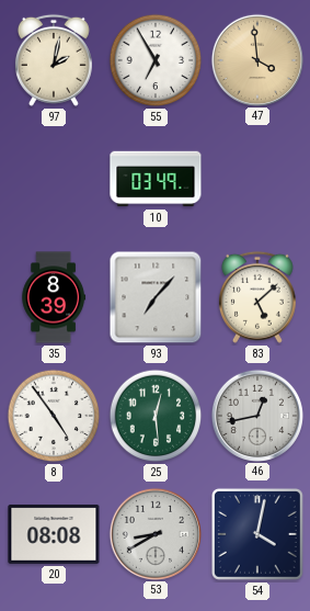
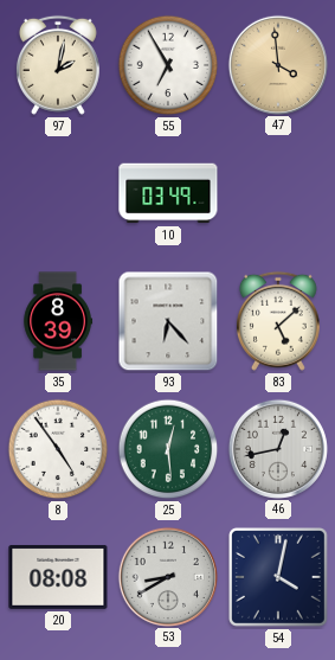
93: 7:07 -> 6:23
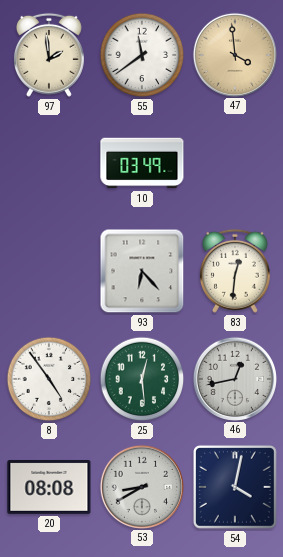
97: 2:02 -> 1:59
55: 6:55 -> 11:39
35: 8:39 -> none
83: 5:08 -> 12:31
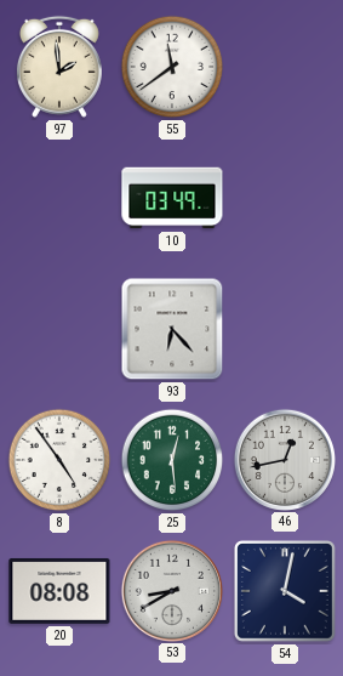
47: 3:59 -> none
83: 12:31 -> none
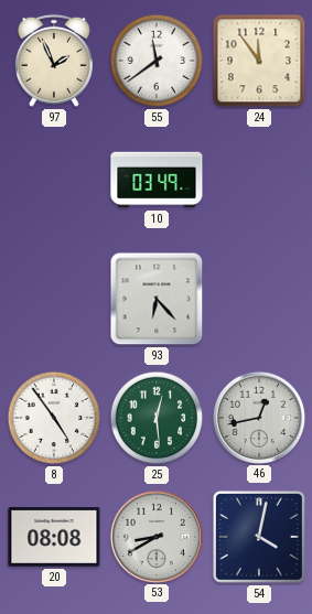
97: 1:59 -> 1:56
24: none -> 11:54
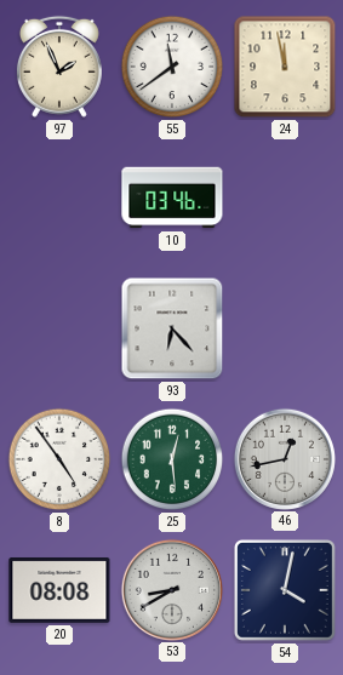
24: 11:54 -> 11:58
10: 03:49 -> 03:46
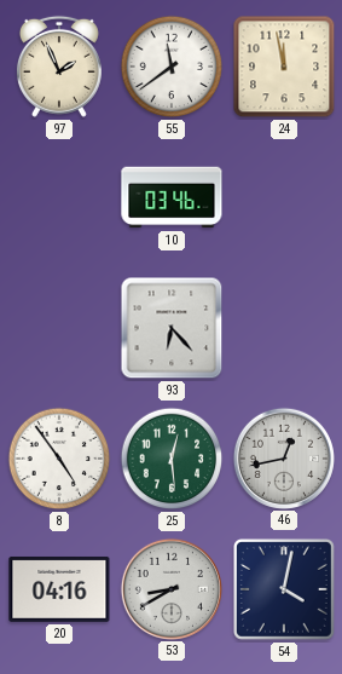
20: 08:08 -> 04:16
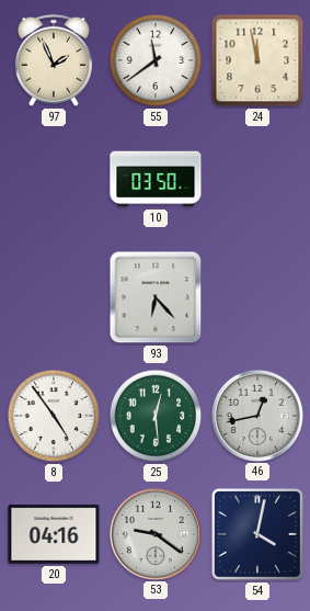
10: 03:46 -> 03:50
53: 8:40 -> 9:21
